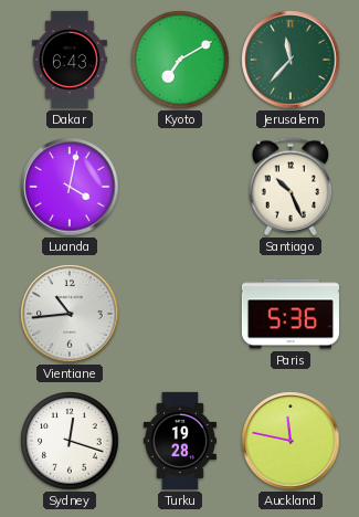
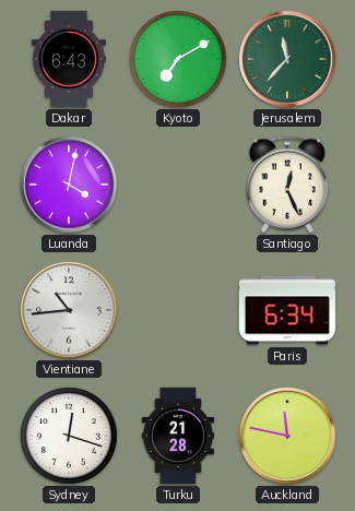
Santiago: 10:26 -> 12:26
Paris: 5:36 -> 6:34
Turku: 19:28 -> 21:28
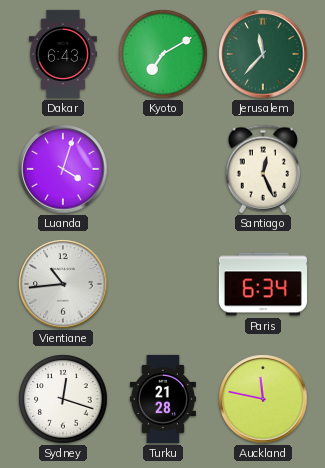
Luanda: 4:02 -> 4:03
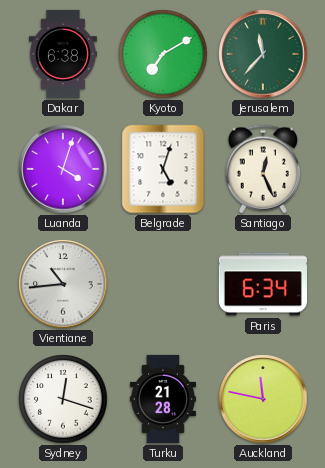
Dakar: 6:43 -> 6:38
Belgrade: none -> 5:03
